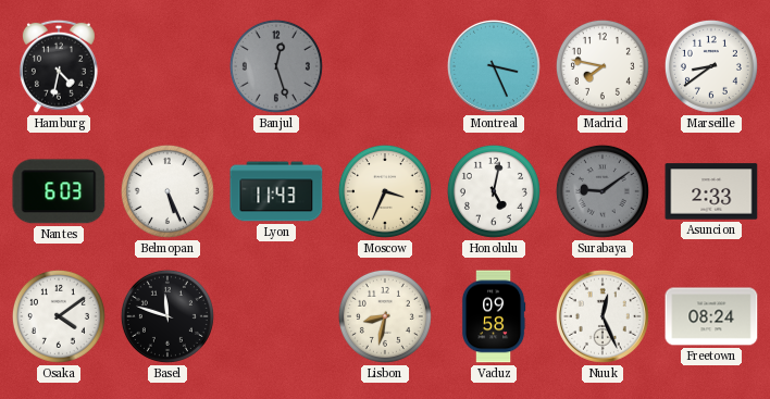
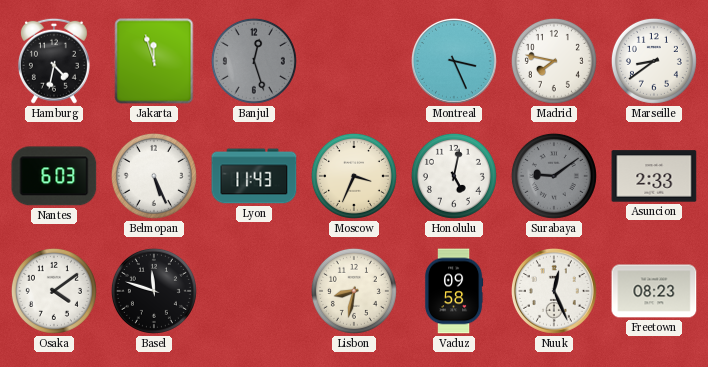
Jakarta: none -> 11:57
Freetown: 08:24 -> 08:23
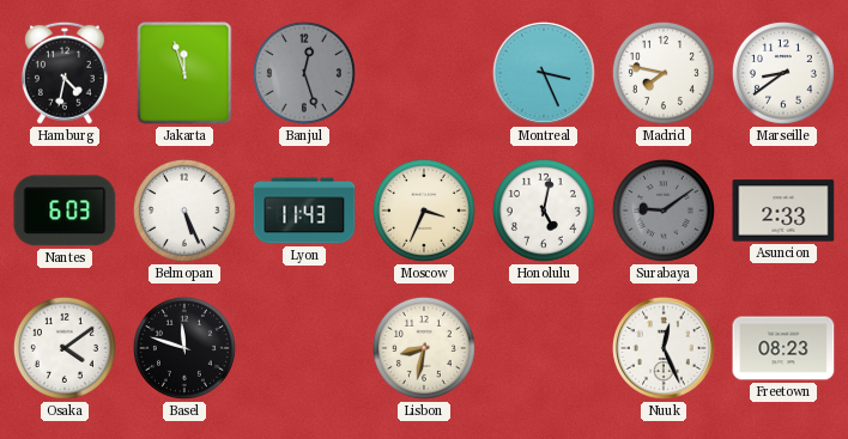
Vaduz: 09:58 -> none
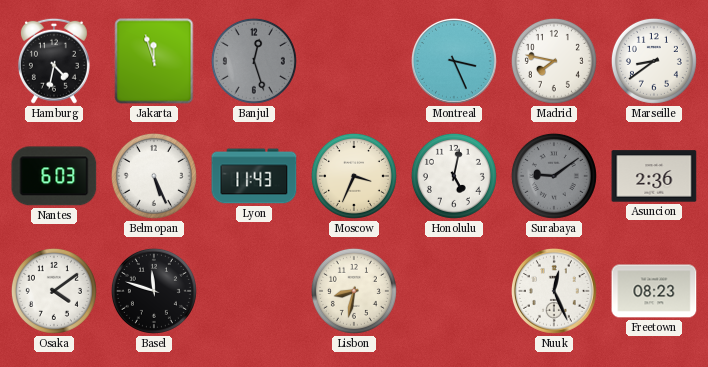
Asuncion: 2:33 -> 2:36
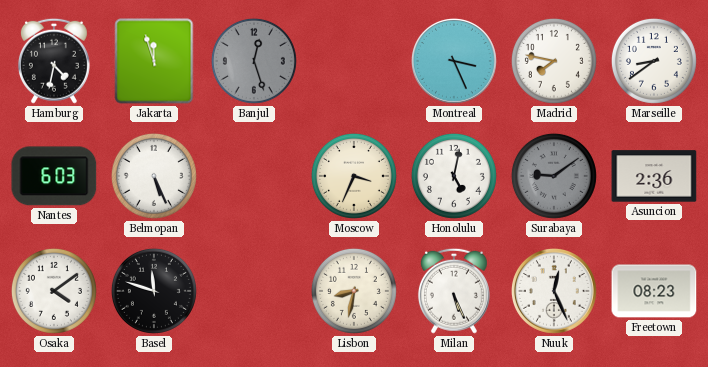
Lyon: 11:43 -> none
Milan: none -> 5:26
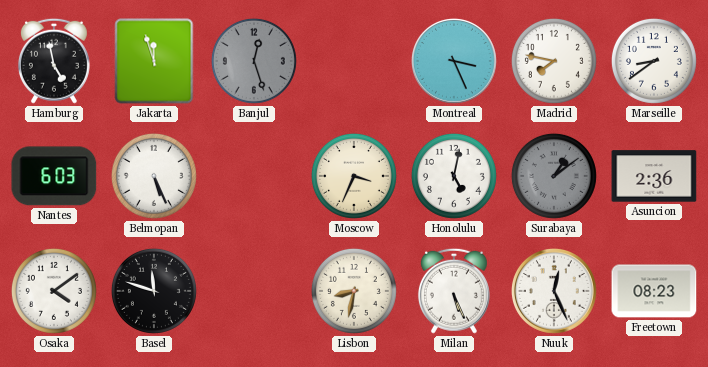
Hamburg: 4:32 -> 4:58
Surabaya: 9:09 -> 1:09
